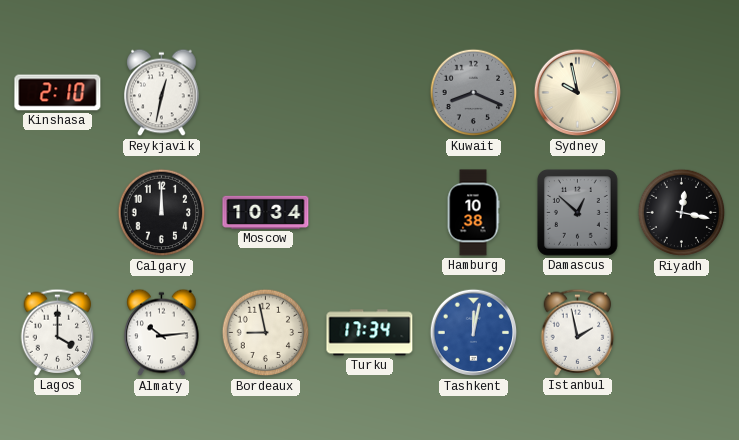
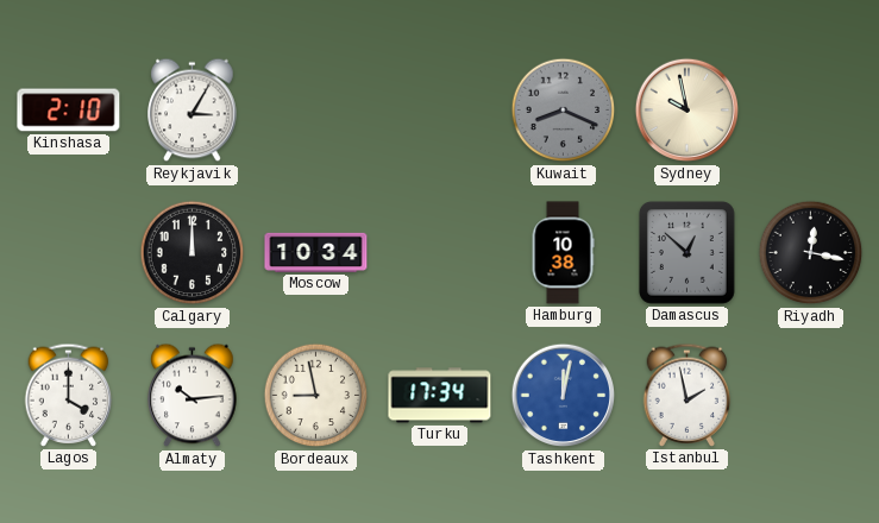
Reykjavik: 12:32 -> 3:05
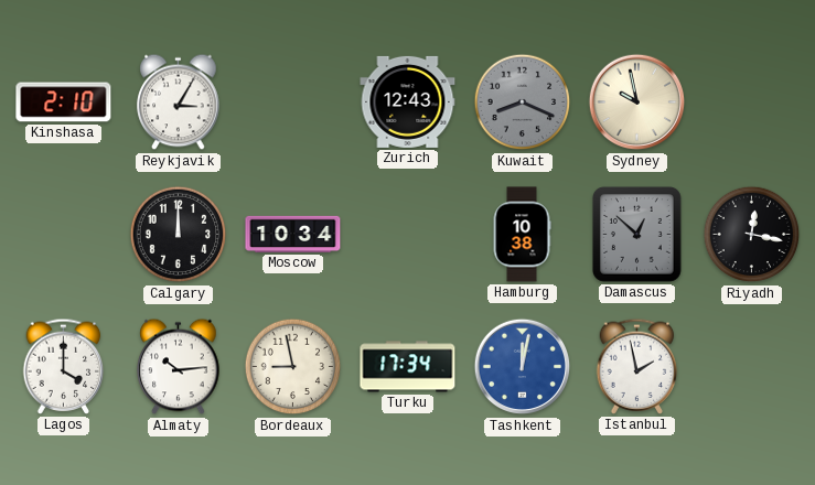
Zurich: none -> 12:43
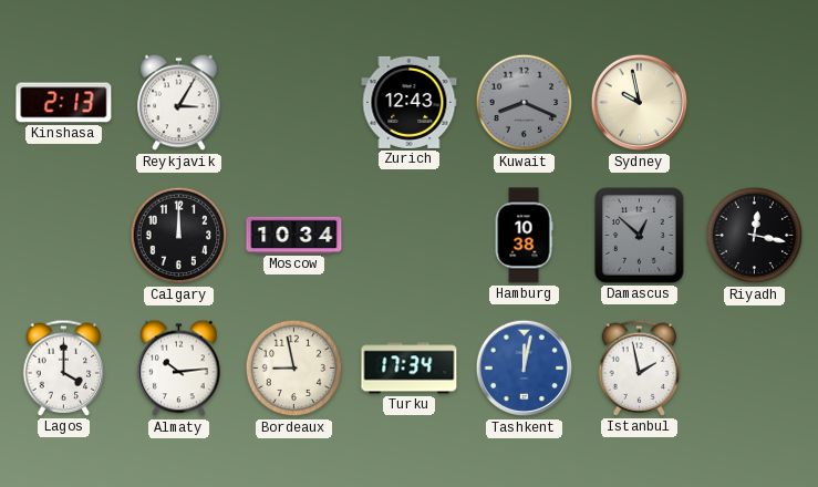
Kinshasa: 2:10 -> 2:13
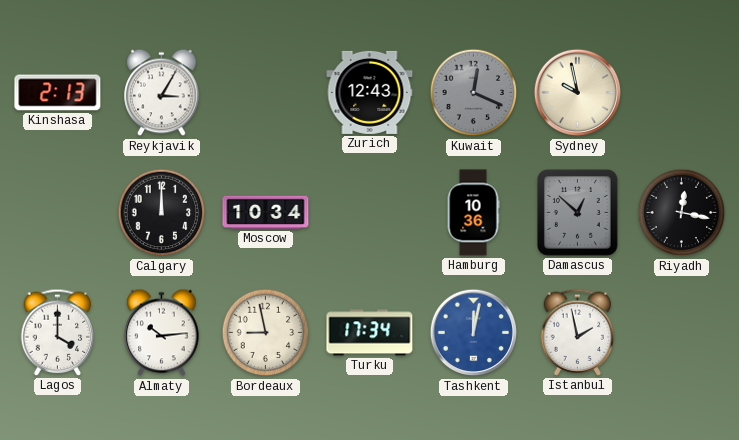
Kuwait: 8:19 -> 12:19
Hamburg: 10:38 -> 10:36
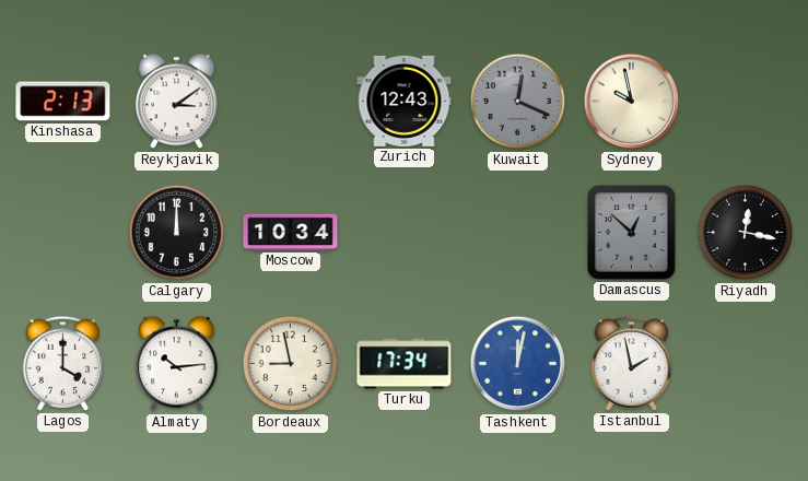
Reykjavik: 3:05 -> 3:09
Hamburg: 10:36 -> none
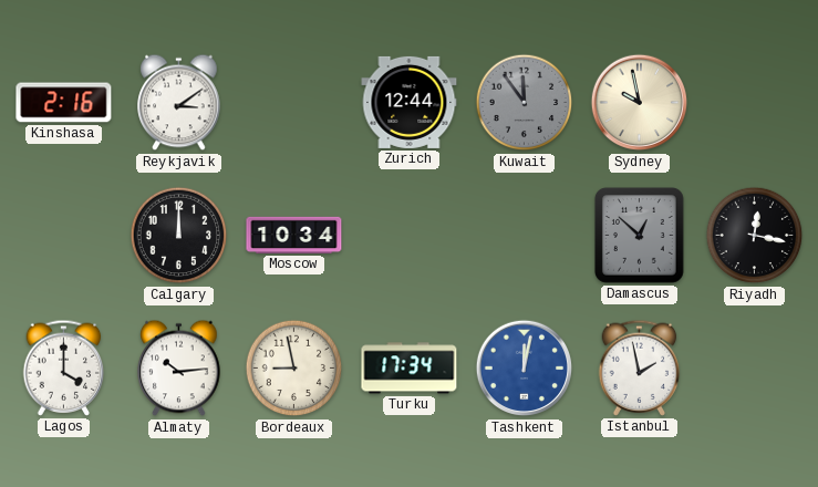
Kinshasa: 2:13 -> 2:16
Zurich: 12:43 -> 12:44
Kuwait: 12:19 -> 11:54
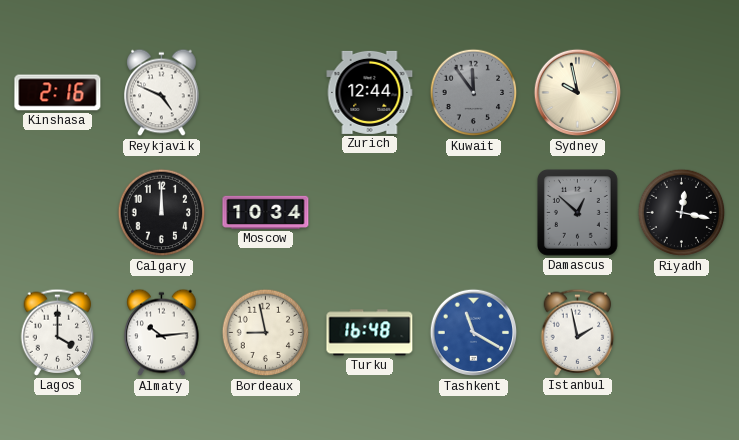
Reykjavik: 3:09 -> 4:49
Turku: 17:34 -> 16:48
Tashkent: 12:02 -> 11:20
